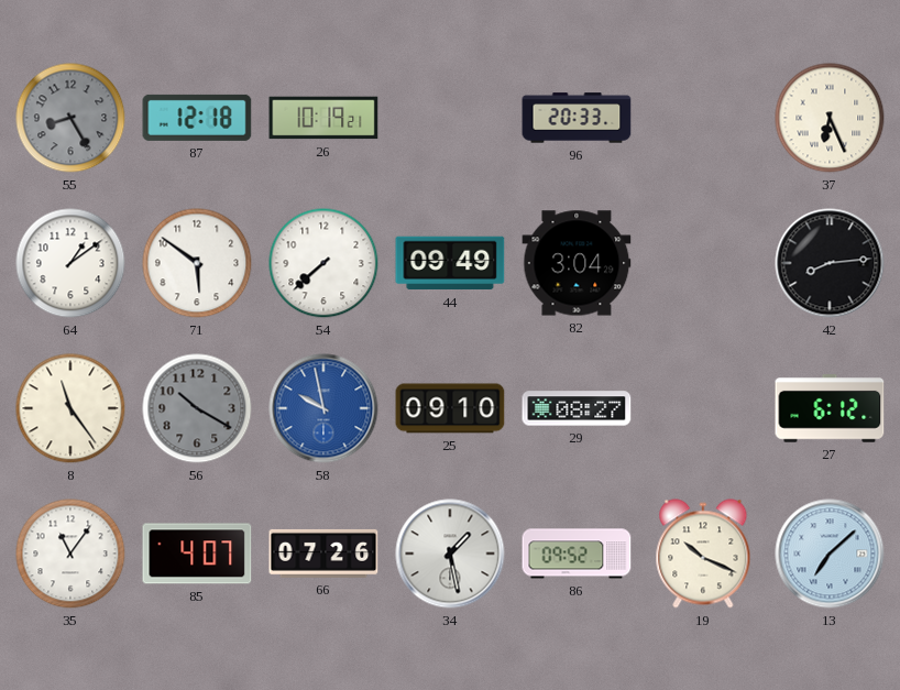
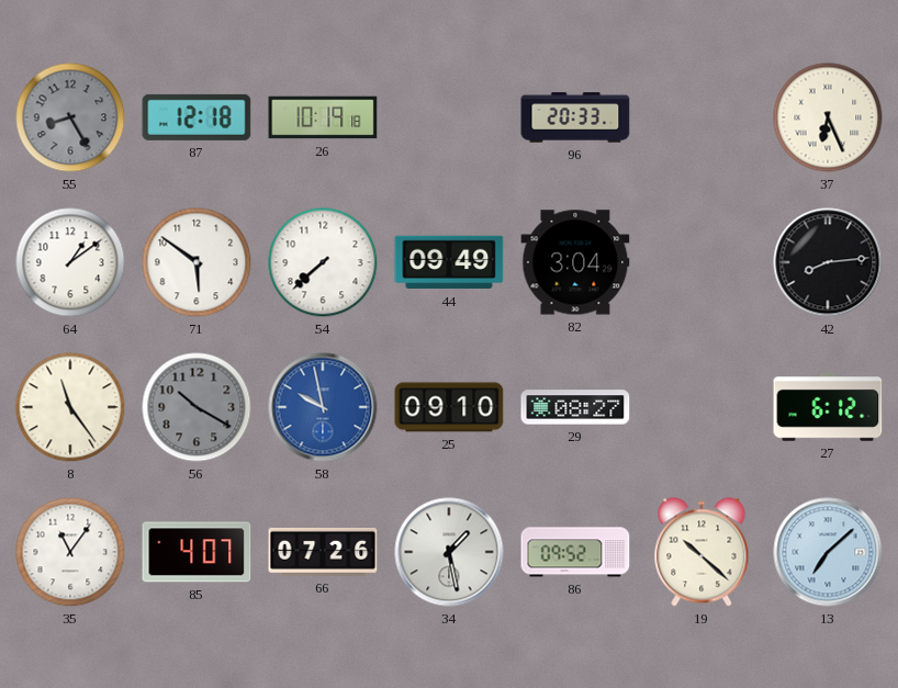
26: 10:19:21 -> 10:19:18
19: 10:19 -> 10:22
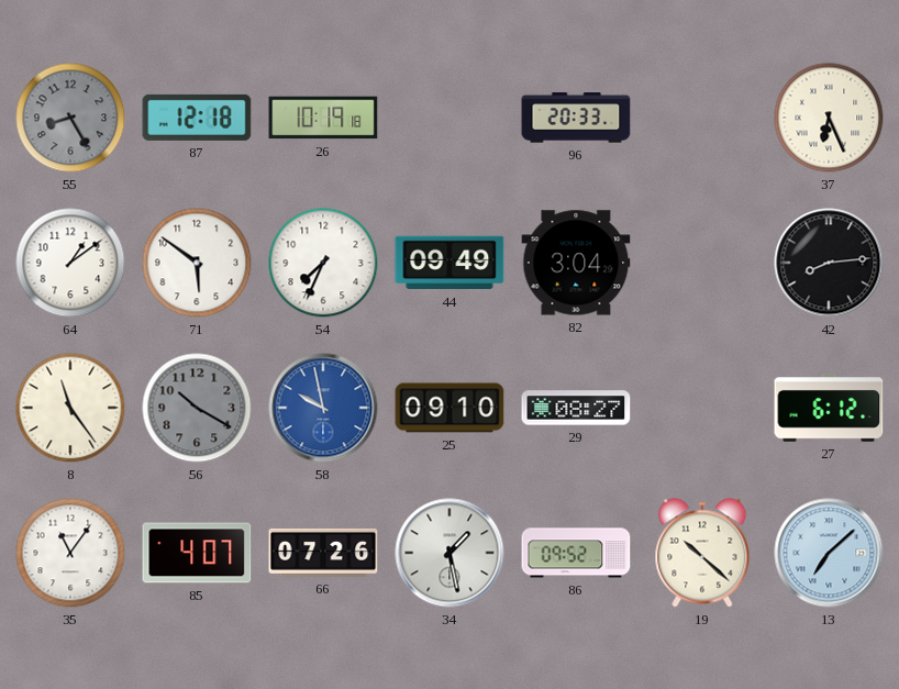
54: 7:38 -> 7:34
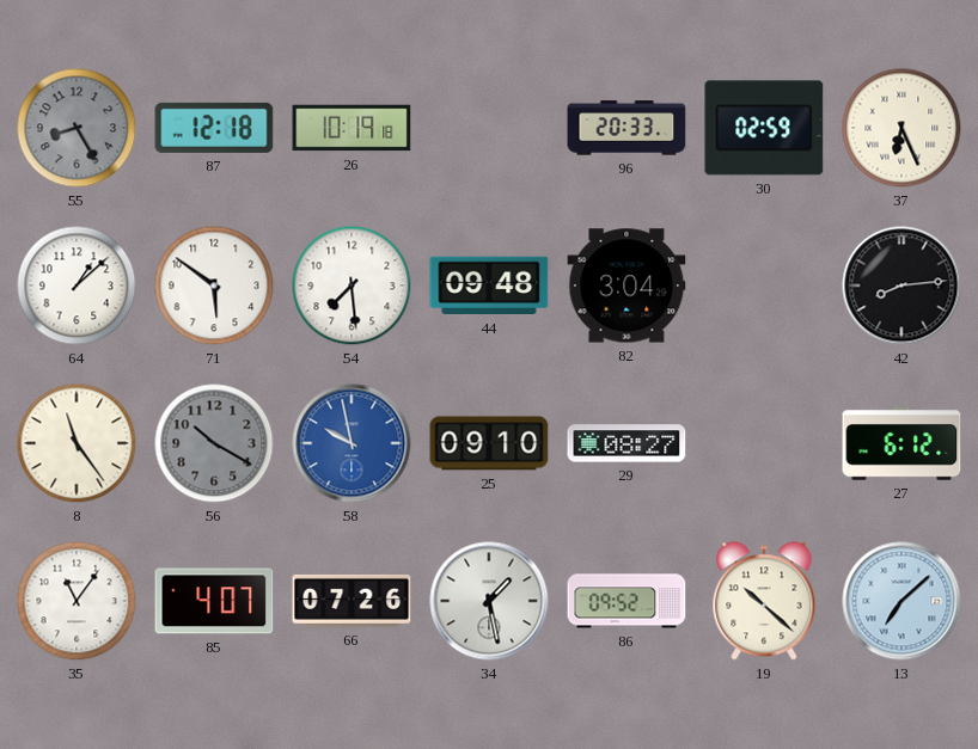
30: none -> 02:59
64: 1:09 -> 1:08
54: 7:34 -> 7:29
44: 09:49 -> 09:48
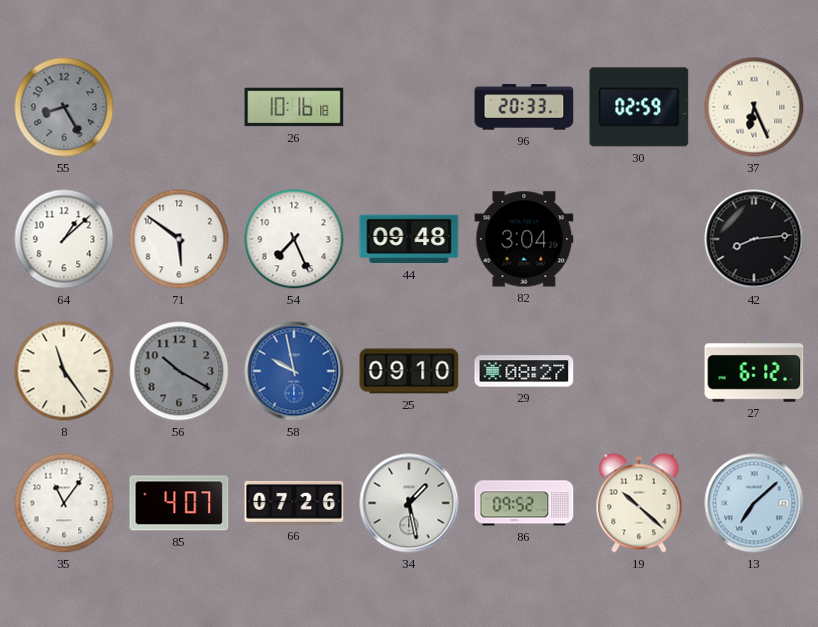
87: 12:18 -> none
26: 10:19 -> 10:16
54: 7:29 -> 7:26
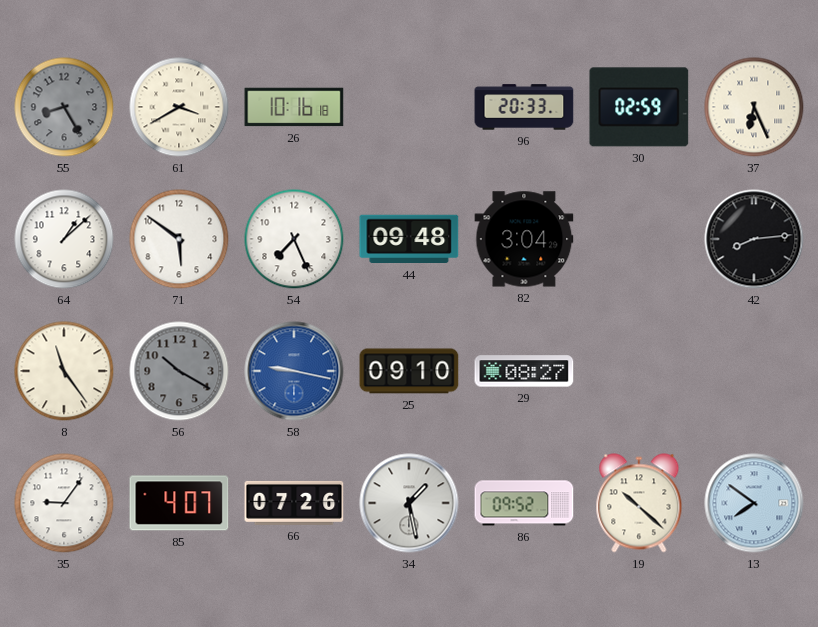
61: none -> 3:40
58: 9:58 -> 9:17
27: 6:12 -> none
35: 11:06 -> 9:06
13: 7:08 -> 7:51
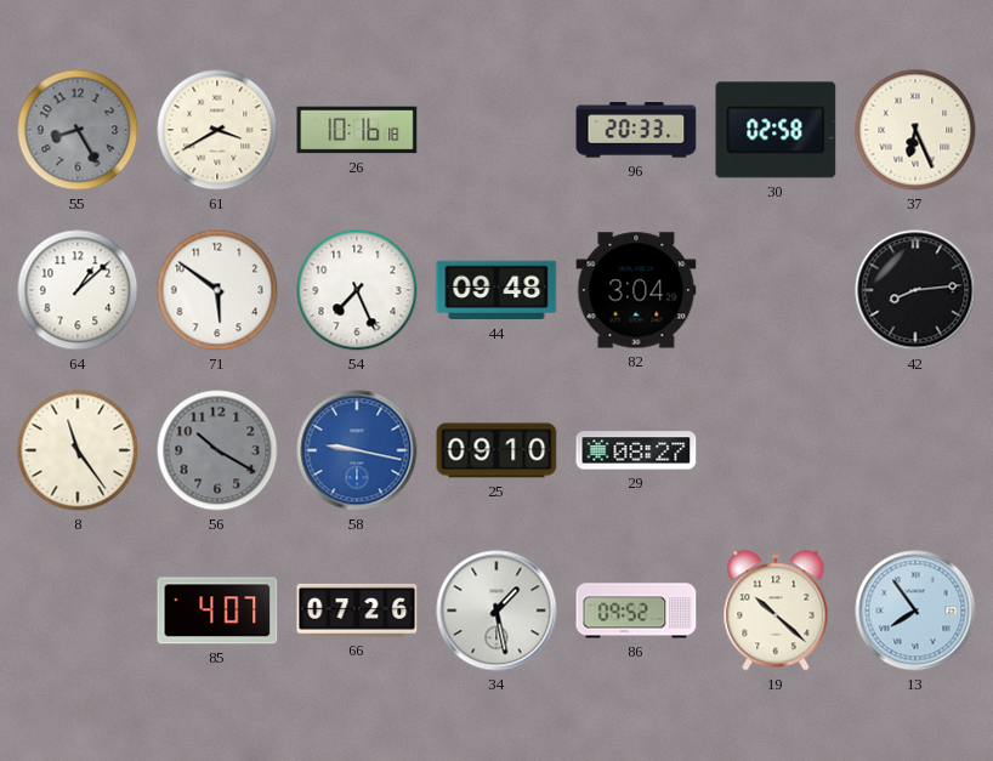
30: 02:59 -> 02:58
35: 9:06 -> none
13: 7:51 -> 7:54
